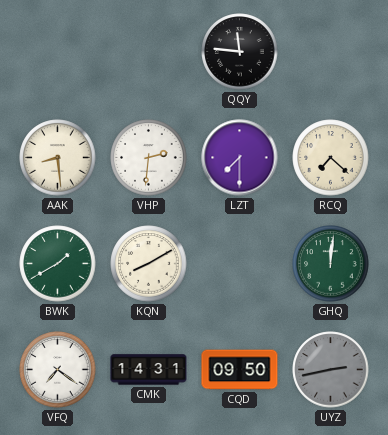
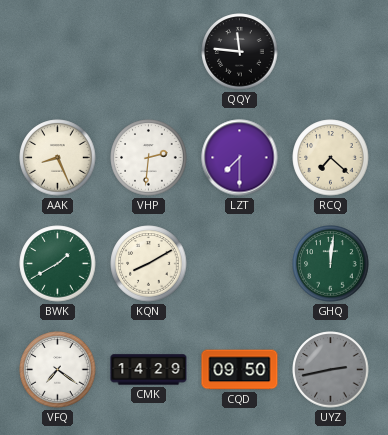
AAK: 8:29 -> 8:26
CMK: 14:31 -> 14:29
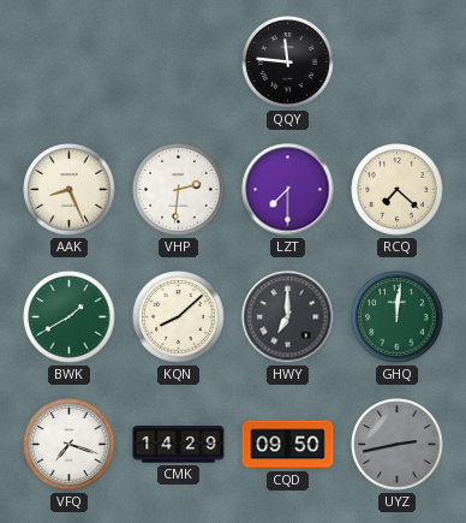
KQN: 8:10 -> 8:08
HWY: none -> 7:00
VFQ: 7:21 -> 7:18
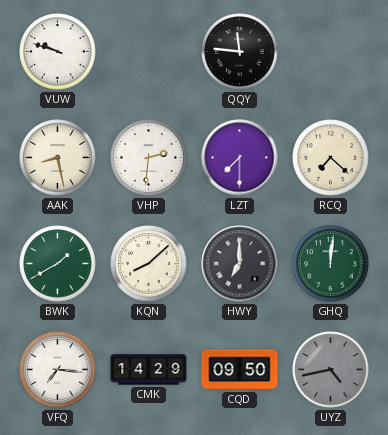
VUW: none -> 9:48
AAK: 8:26 -> 8:28
VFQ: 7:18 -> 7:16
UYZ: 2:43 -> 4:43
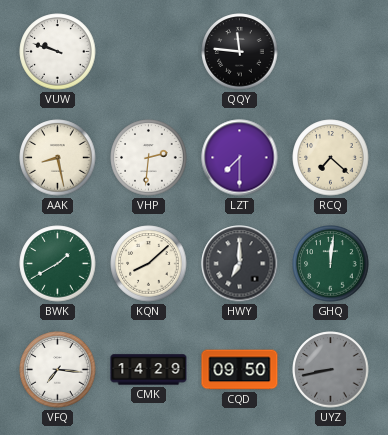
UYZ: 4:43 -> 8:43
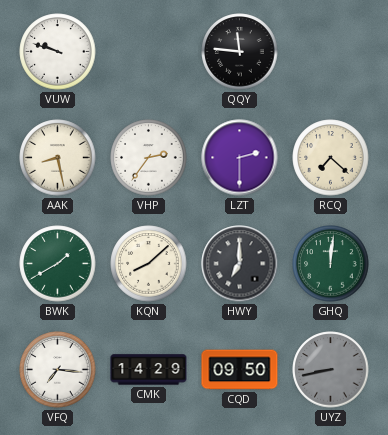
VHP: 2:31 -> 2:36
LZT: 7:30 -> 2:30
